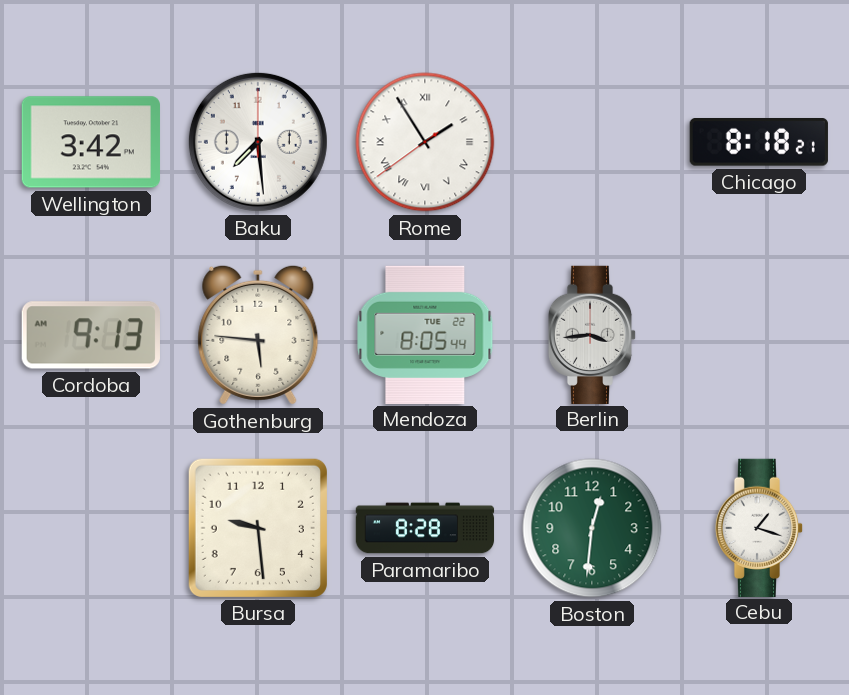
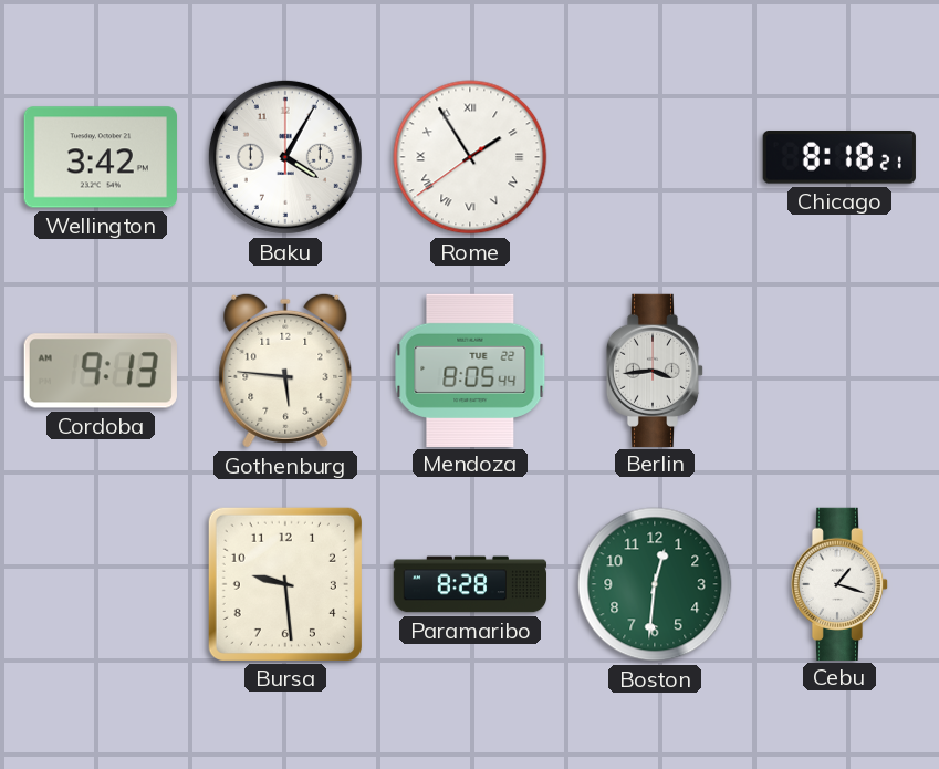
Baku: 7:29 -> 4:05
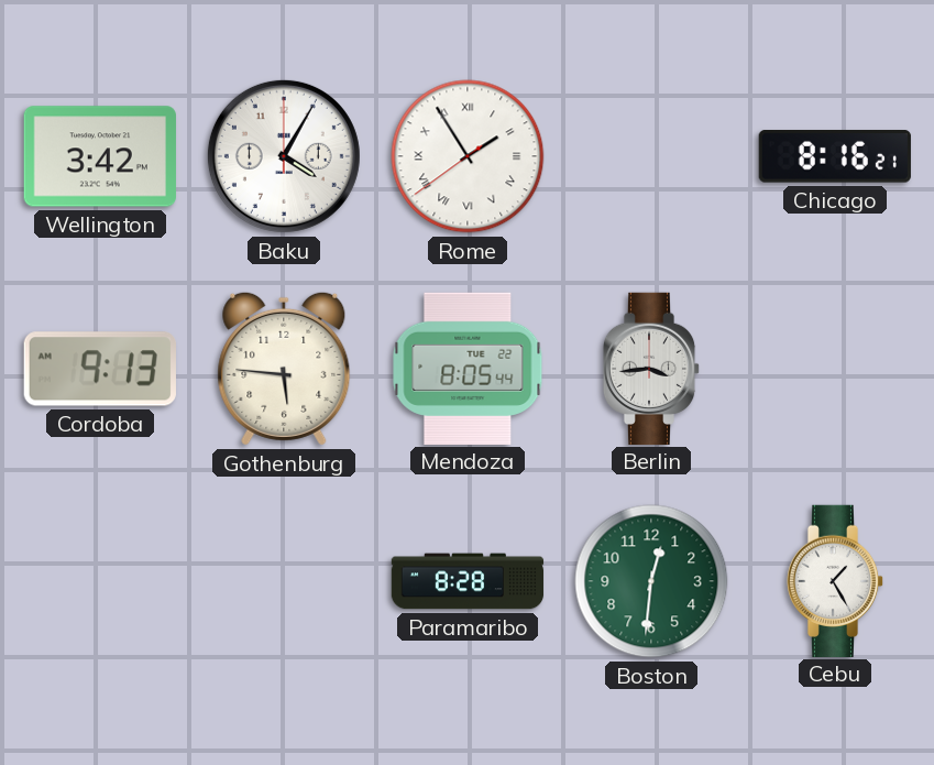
Chicago: 8:18 -> 8:16
Bursa: 9:29 -> none
Cebu: 1:18 -> 1:25
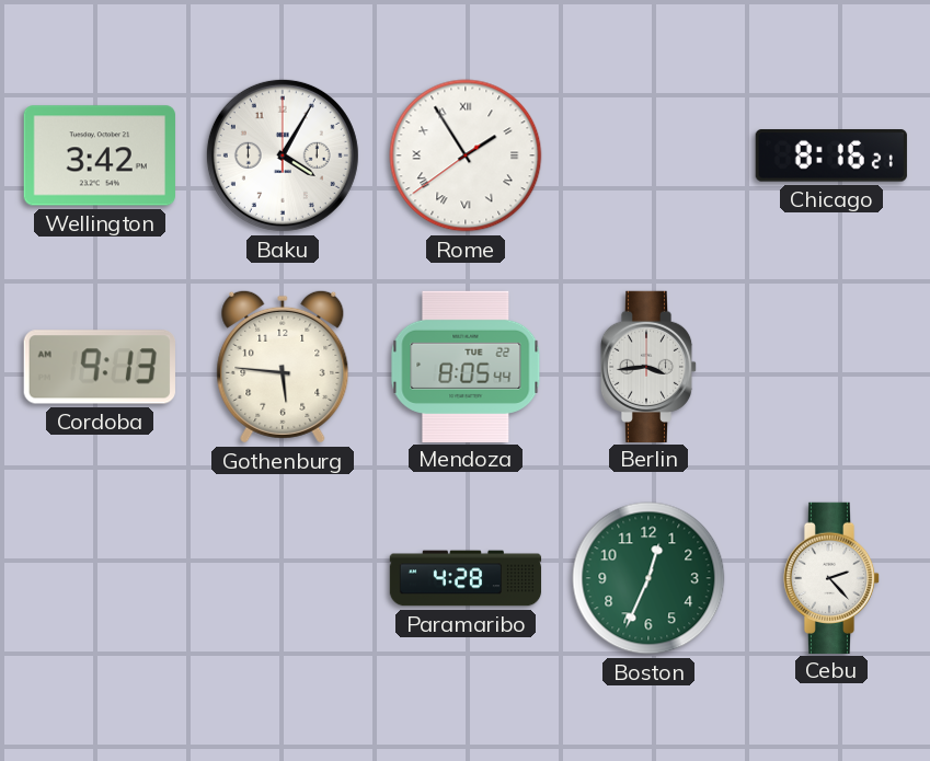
Paramaribo: 8:28 -> 4:28
Boston: 12:31 -> 12:34
Cebu: 1:25 -> 2:23
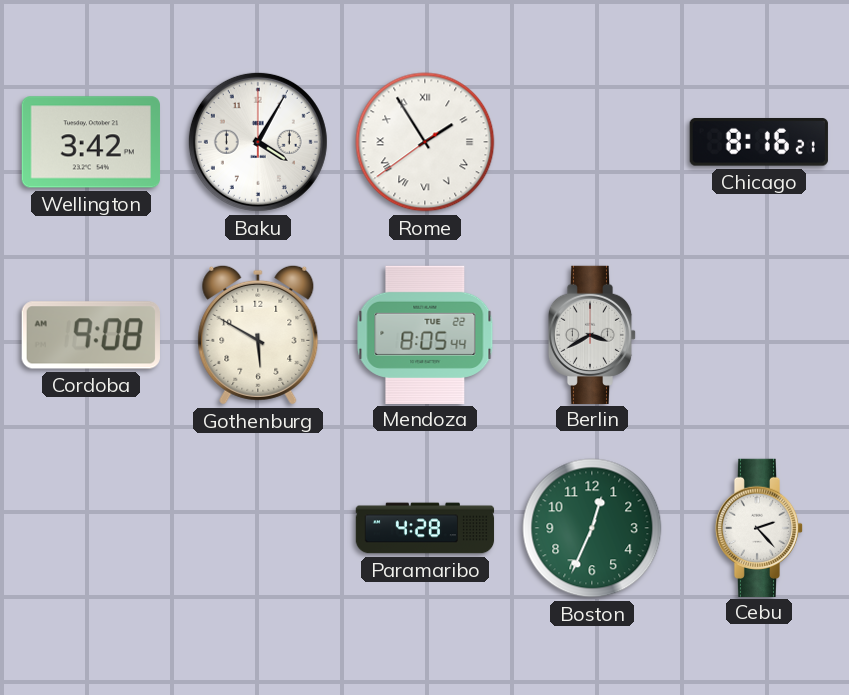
Cordoba: 9:13 -> 9:08
Gothenburg: 5:46 -> 5:50
Berlin: 3:44 -> 3:40
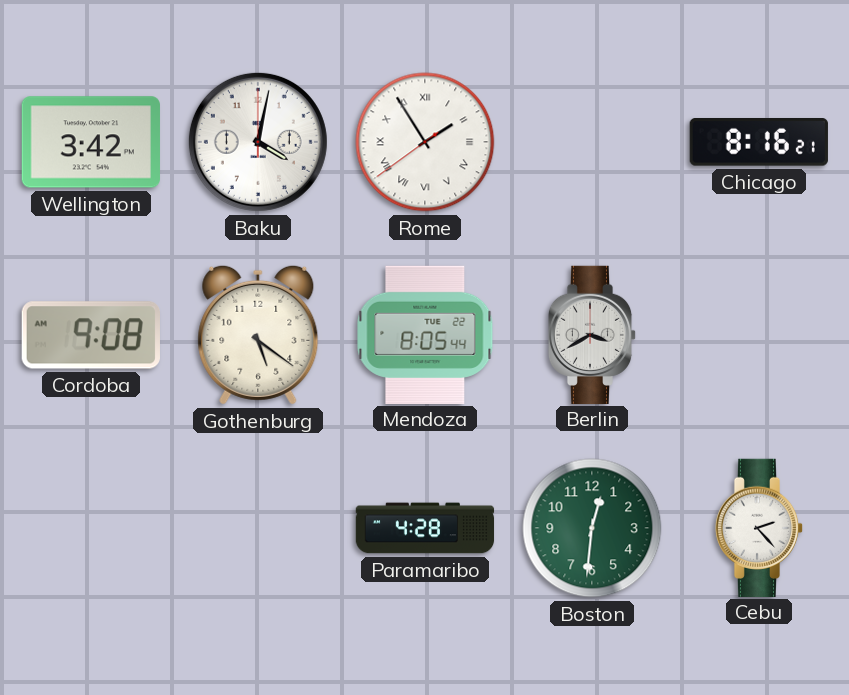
Baku: 4:05 -> 4:02
Gothenburg: 5:50 -> 5:21
Boston: 12:34 -> 12:31
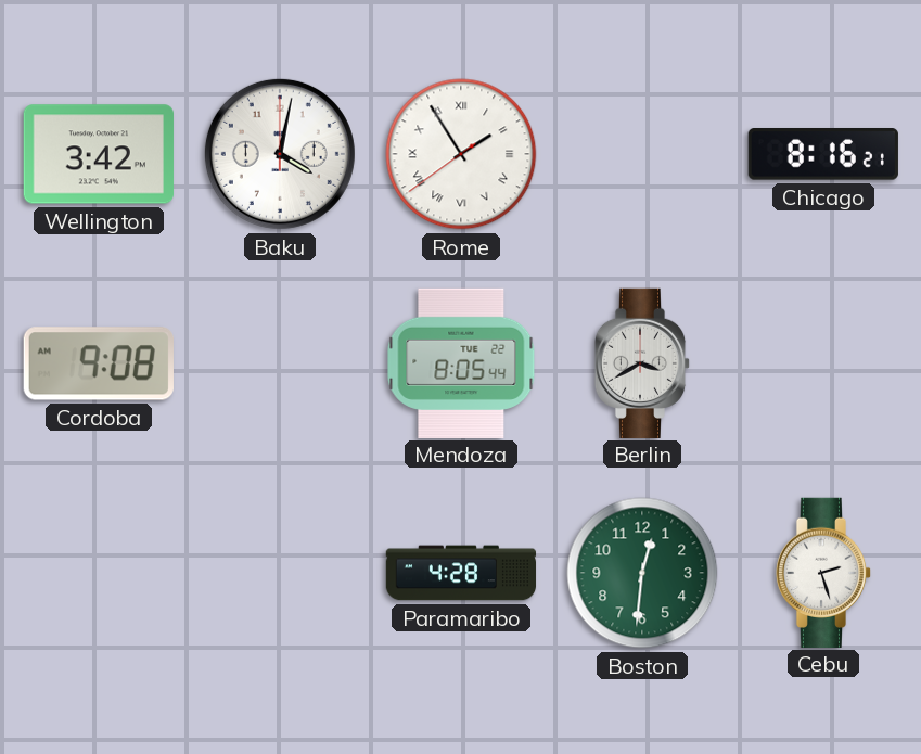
Gothenburg: 5:21 -> none
Cebu: 2:23 -> 2:27
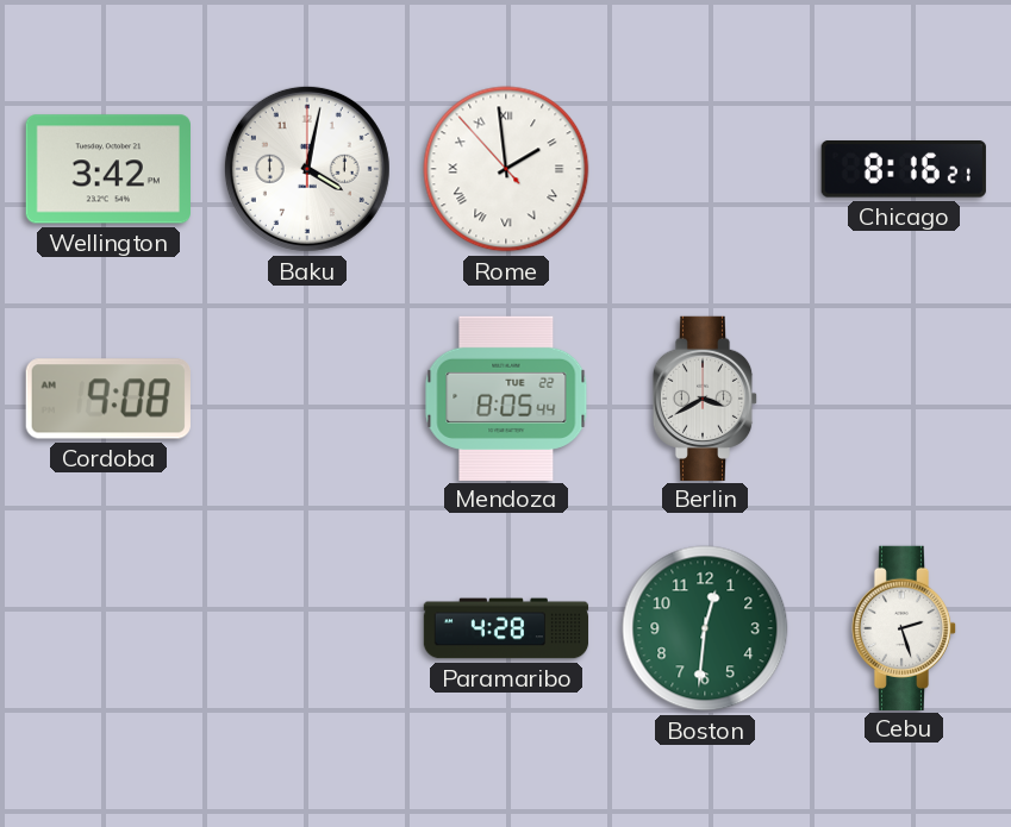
Rome: 1:54 -> 1:58
